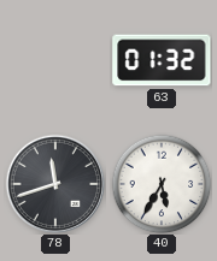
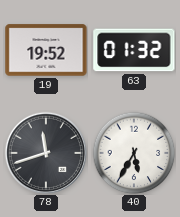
19: none -> 19:52
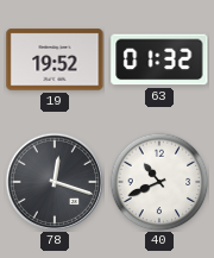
78: 11:42 -> 12:18
40: 5:35 -> 10:41
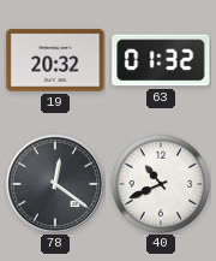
19: 19:52 -> 20:32
78: 12:18 -> 12:21
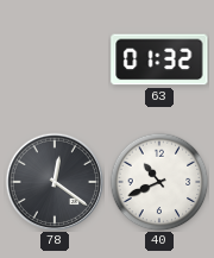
19: 20:32 -> none
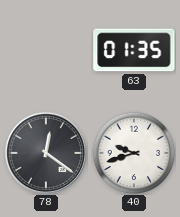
63: 01:32 -> 01:35
40: 10:41 -> 9:42
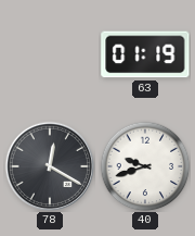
63: 01:35 -> 01:19
78: 12:21 -> 12:20
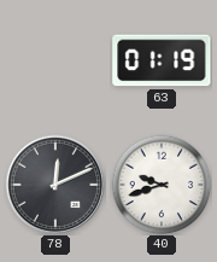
78: 12:20 -> 12:11
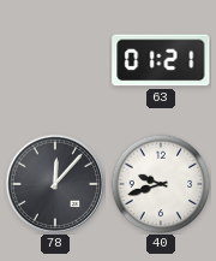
63: 01:19 -> 01:21
78: 12:11 -> 12:07
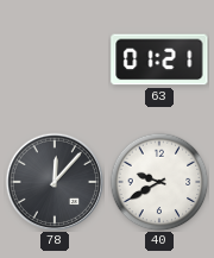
40: 9:42 -> 9:40
